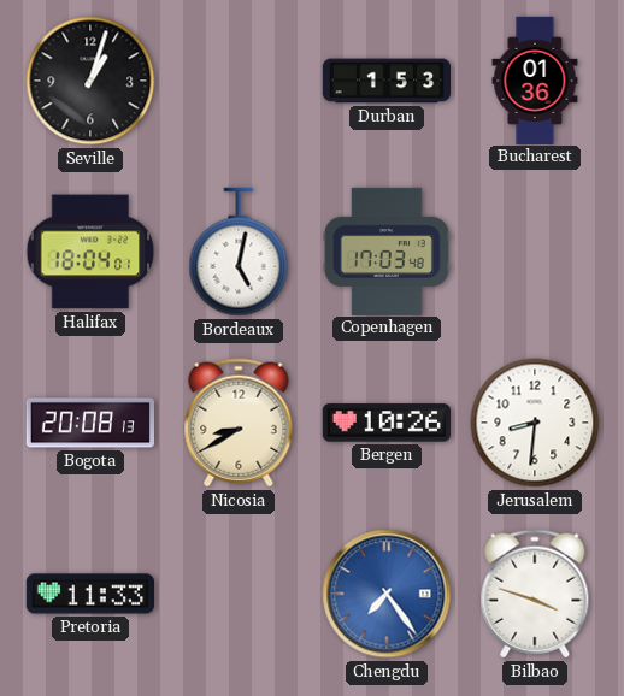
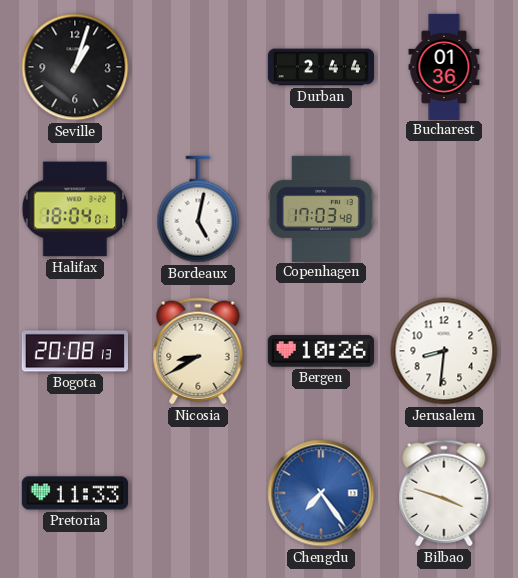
Durban: 1:53 -> 2:44
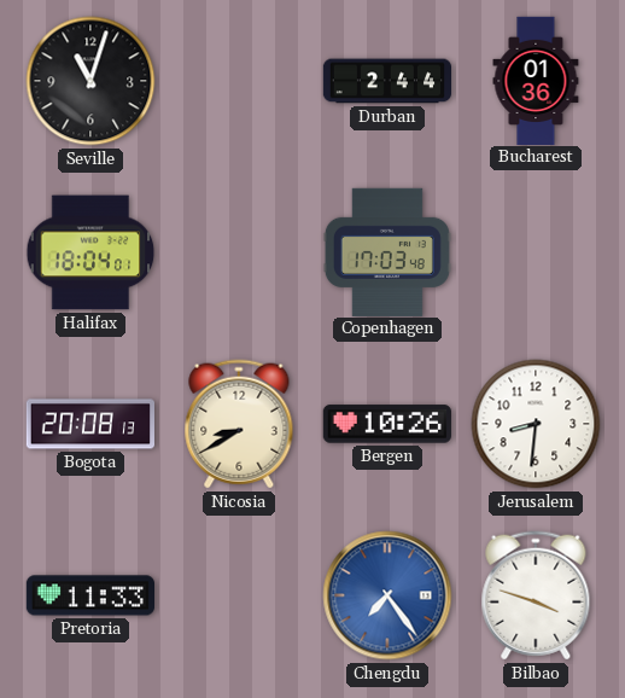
Seville: 1:03 -> 11:03
Bordeaux: 5:02 -> none
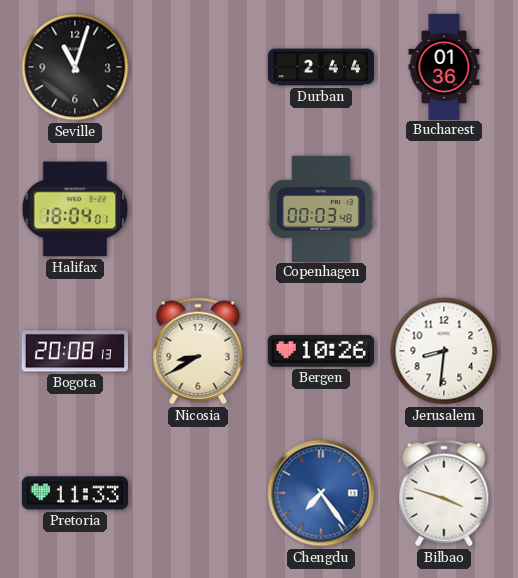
Copenhagen: 17:03 -> 00:03
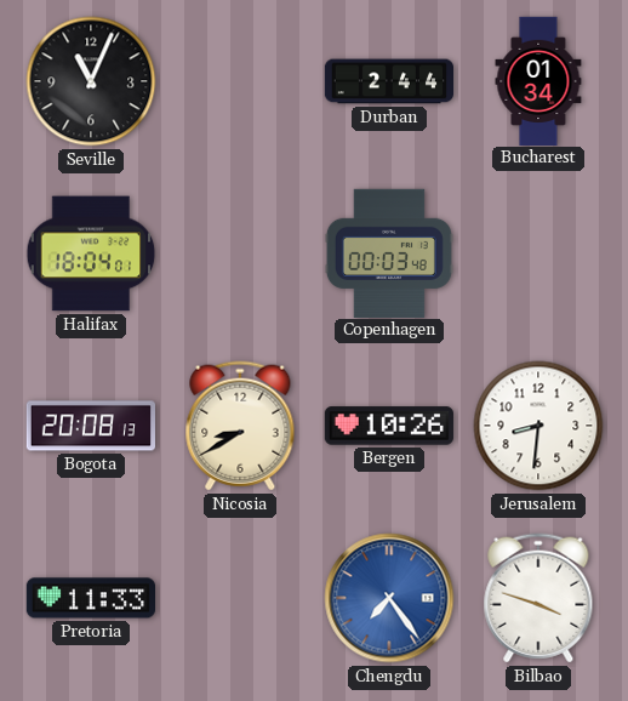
Seville: 11:03 -> 11:04
Bucharest: 01:36 -> 01:34
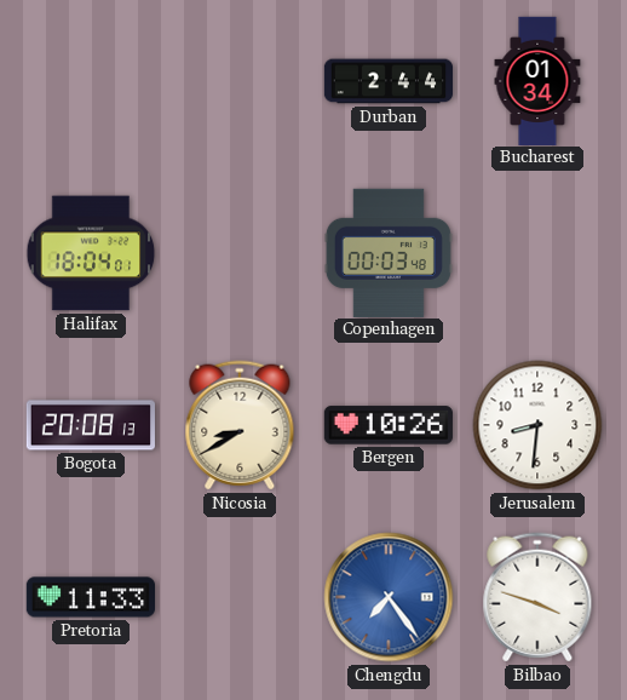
Seville: 11:04 -> none
